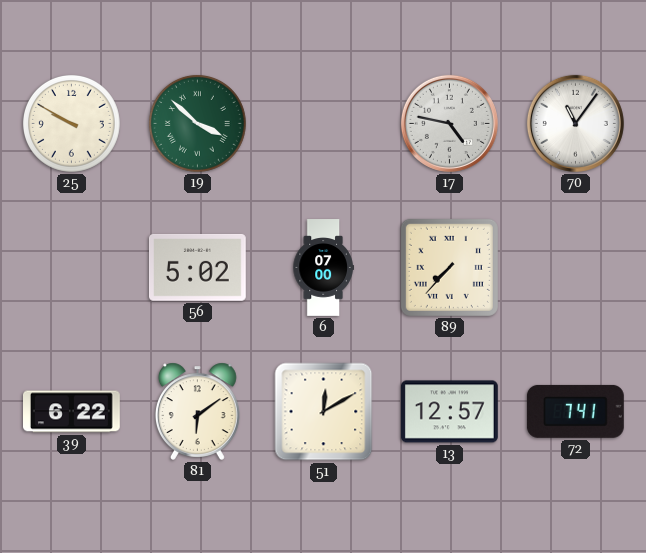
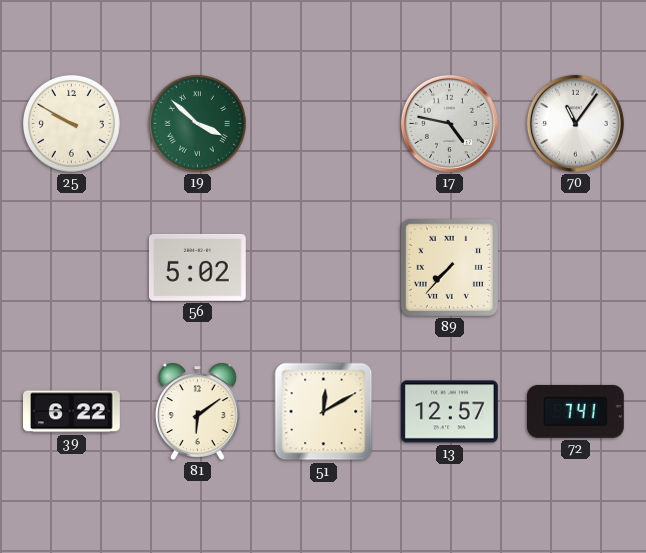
6: 07:00 -> none
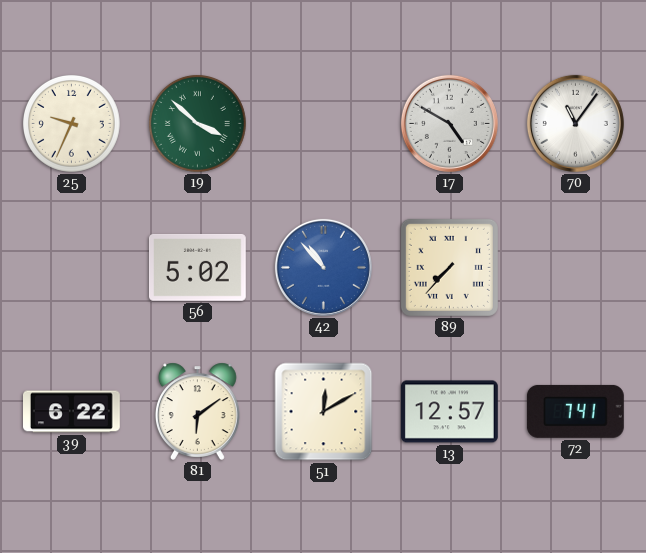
25: 9:50 -> 9:34
17: 4:47 -> 4:50
42: none -> 10:53
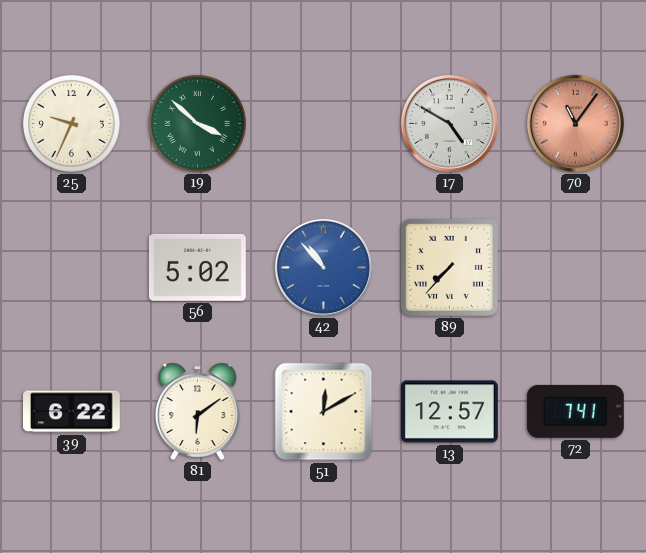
70 dial: white -> salmon
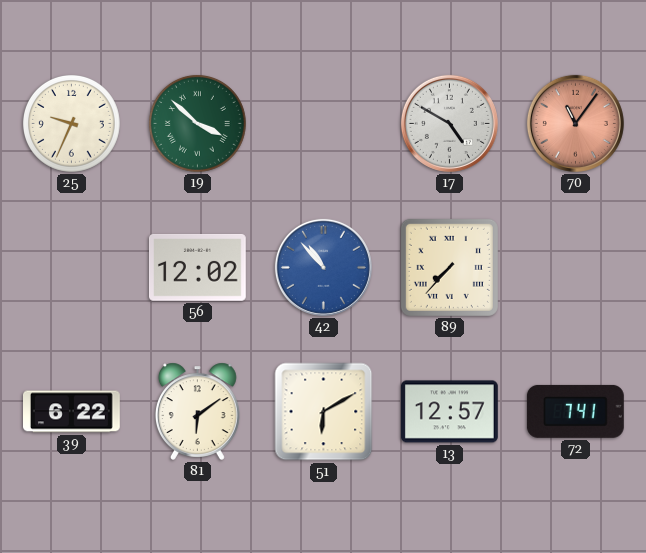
56: 5:02 -> 12:02
51: 12:10 -> 6:10
